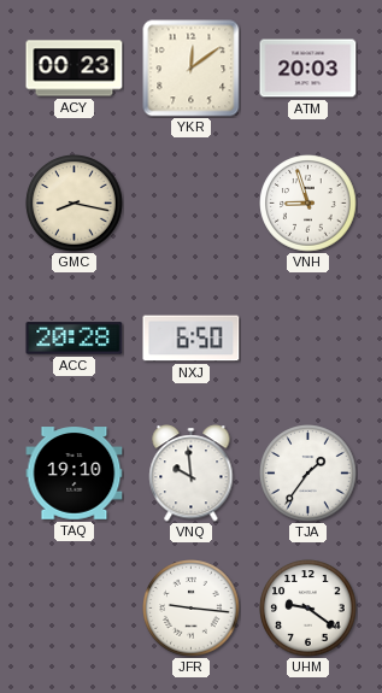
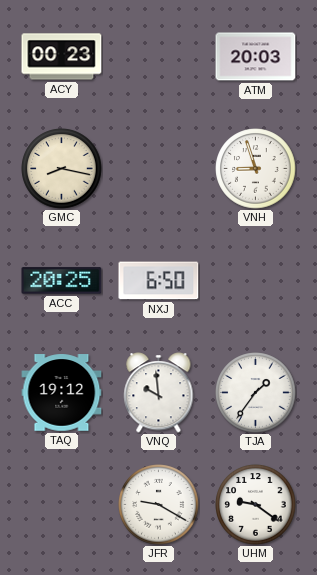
YKR: 12:09 -> none
ACC: 20:28 -> 20:25
TAQ: 19:10 -> 19:12
JFR: 9:16 -> 9:20
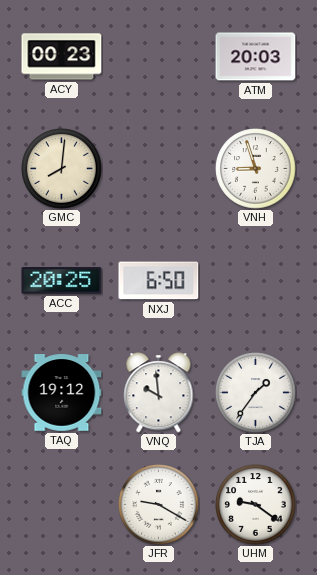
GMC: 8:17 -> 8:01
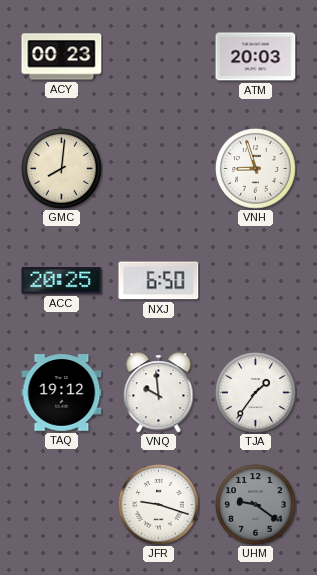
JFR: 9:20 -> 9:18
UHM dial: white -> grey
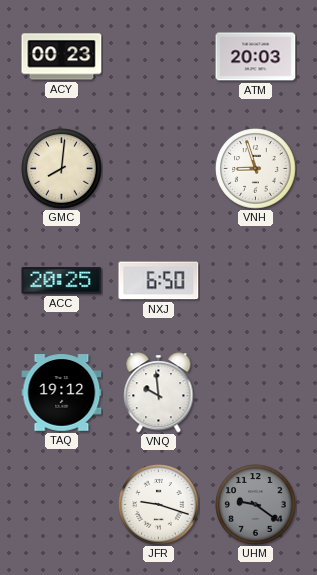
TJA: 1:36 -> none
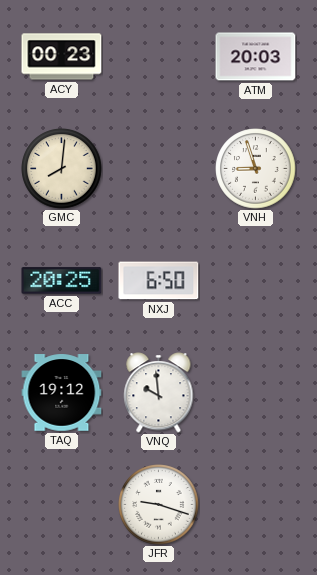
UHM: 9:21 -> none
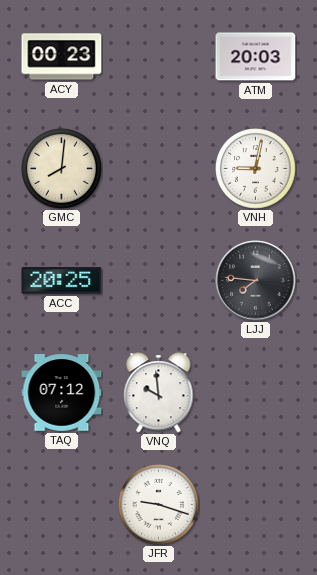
VNH: 8:57 -> 9:02
NXJ: 6:50 -> none
LJJ: none -> 7:46
TAQ: 19:12 -> 07:12
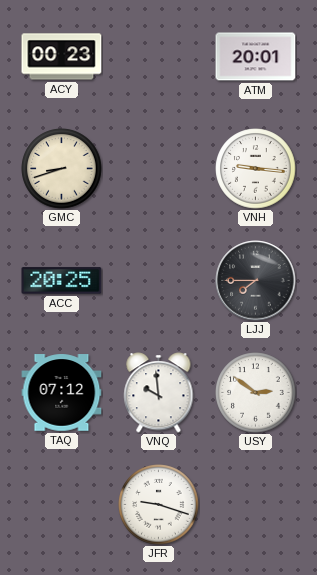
ATM: 20:03 -> 20:01
GMC: 8:01 -> 8:42
VNH: 9:02 -> 9:16
LJJ: 7:46 -> 7:45
USY: none -> 2:51
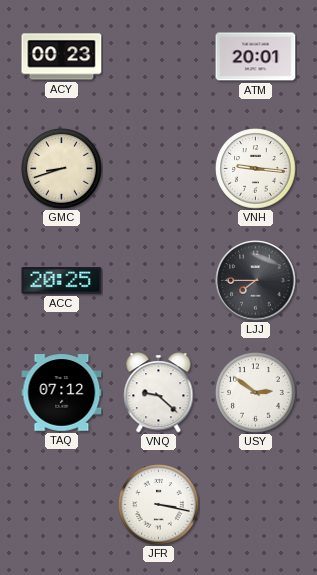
VNQ: 9:59 -> 9:22
JFR: 9:18 -> 3:17
